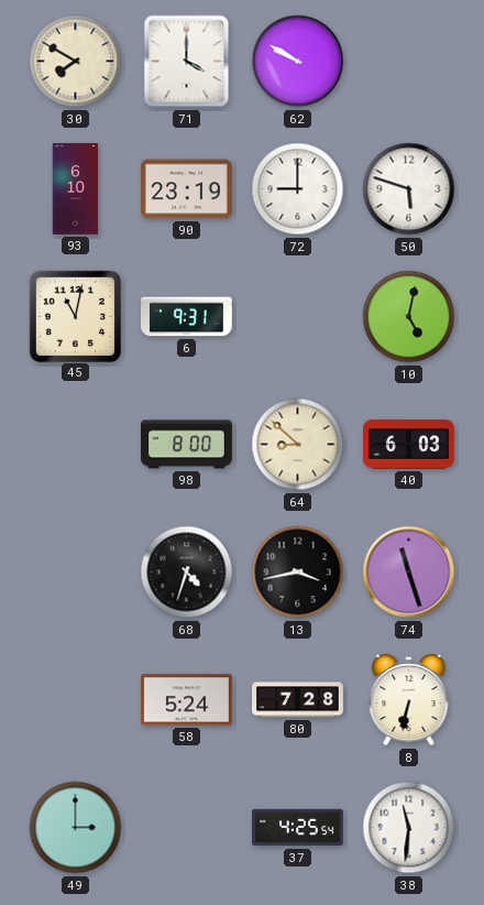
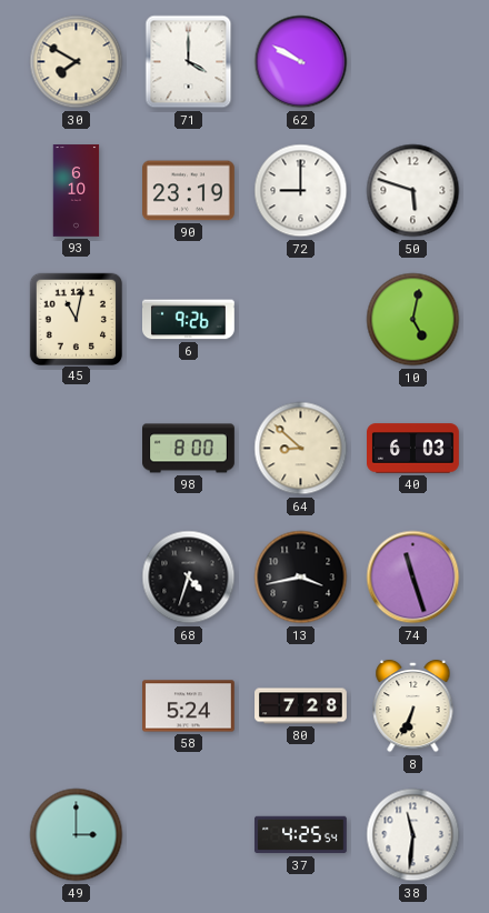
6: 9:31 -> 9:26
8: 6:32 -> 6:34
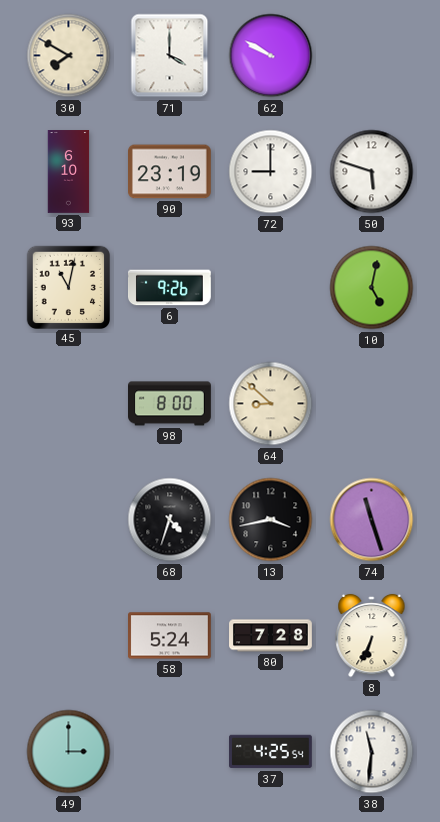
40: 6:03 -> none
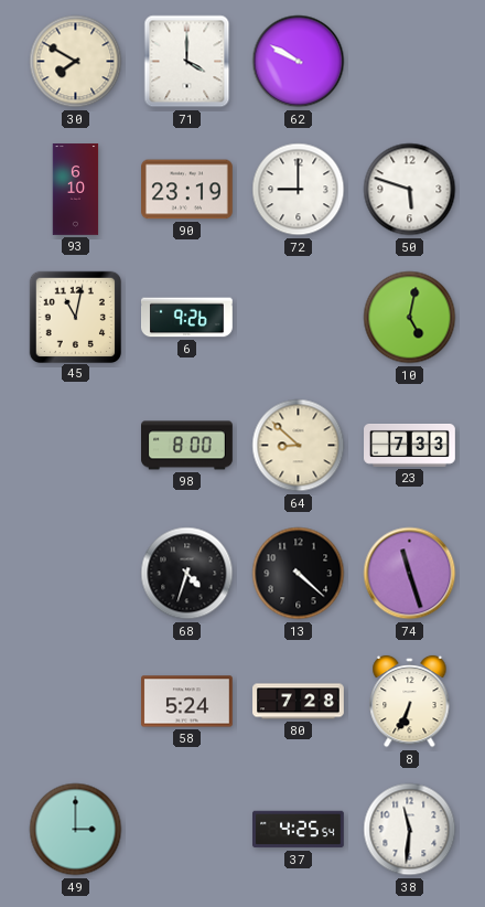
23: none -> 7:33
13: 3:43 -> 4:22
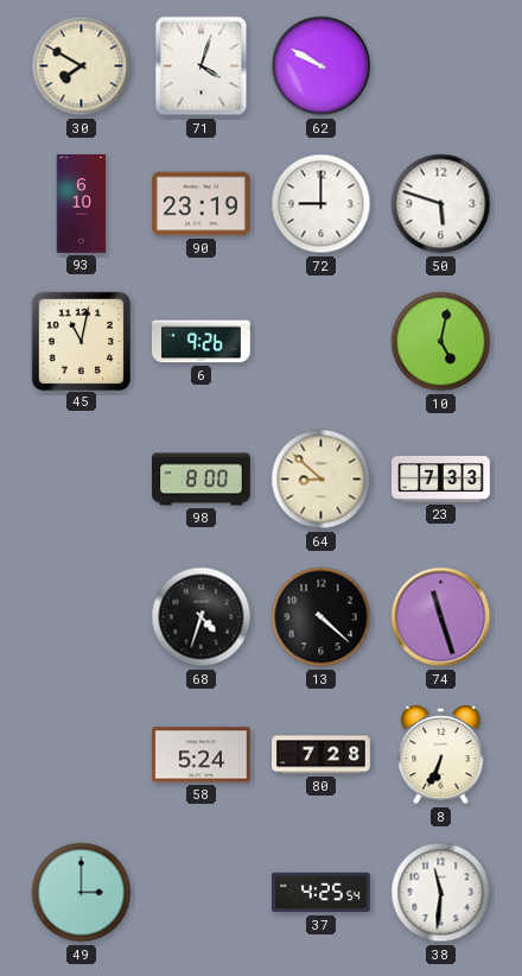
71: 4:00 -> 4:03
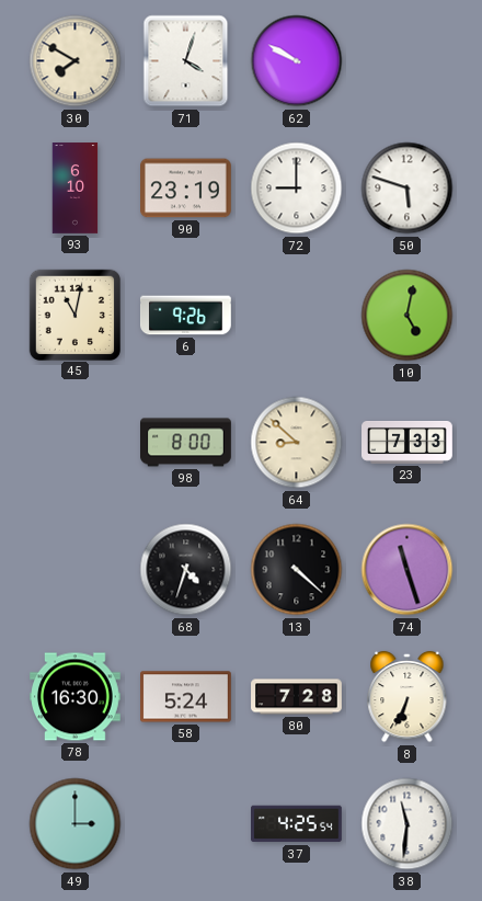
78: none -> 16:30
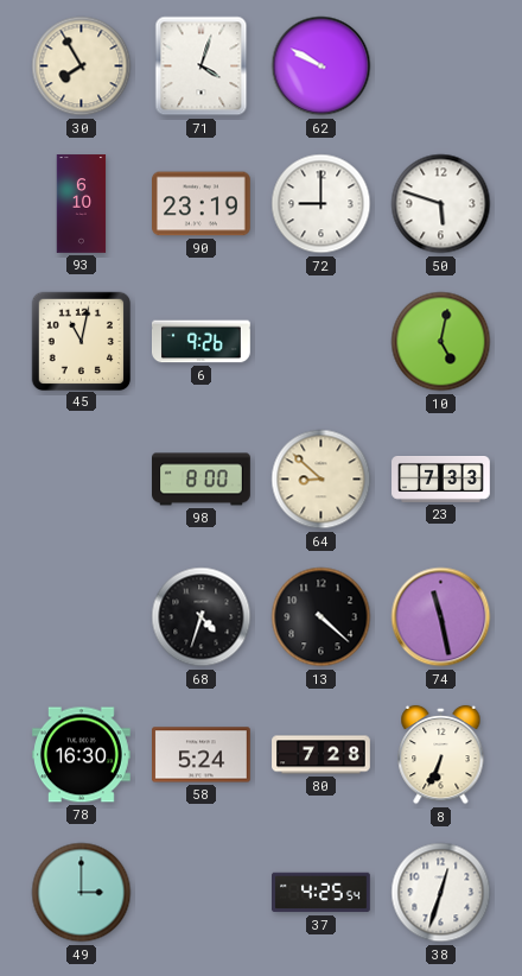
30: 7:50 -> 7:55
74: 11:27 -> 11:28
38: 11:31 -> 12:33
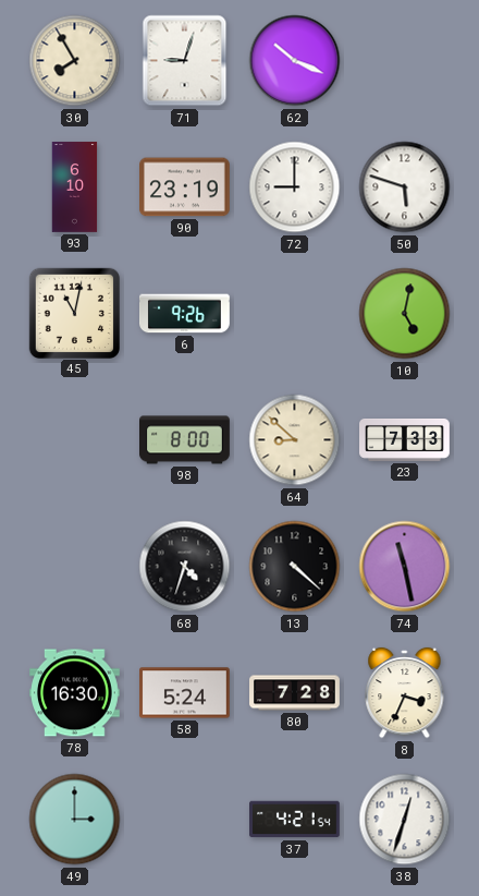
71: 4:03 -> 9:03
62: 9:50 -> 10:19
8: 6:34 -> 3:34
37: 4:25 -> 4:21
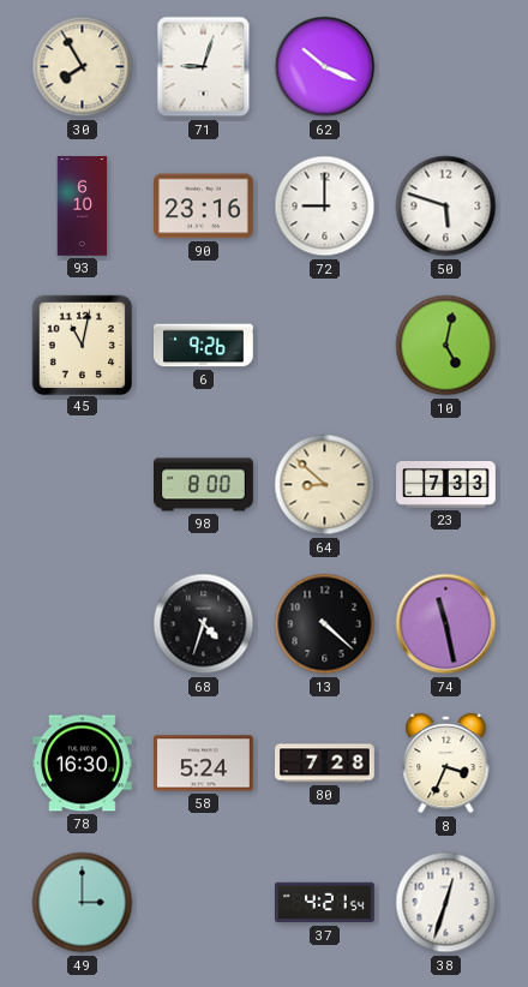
90: 23:19 -> 23:16
